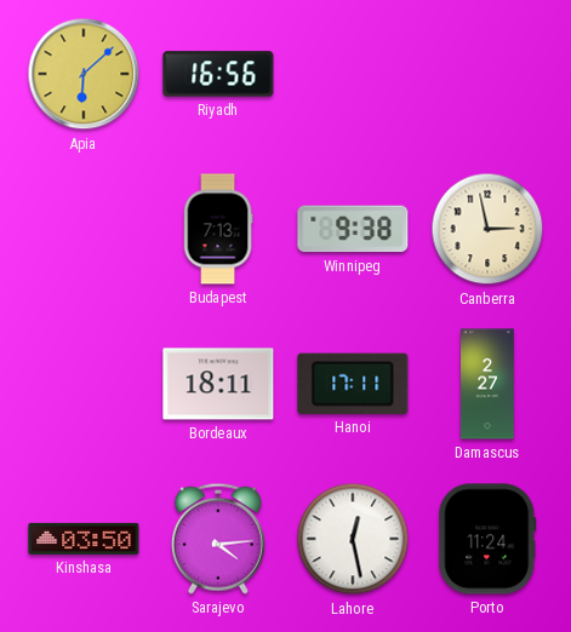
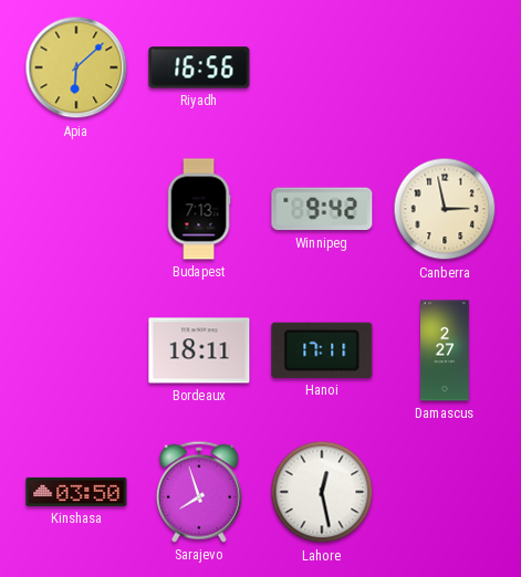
Winnipeg: 9:38 -> 9:42
Sarajevo: 4:14 -> 7:57
Porto: 11:24 -> none
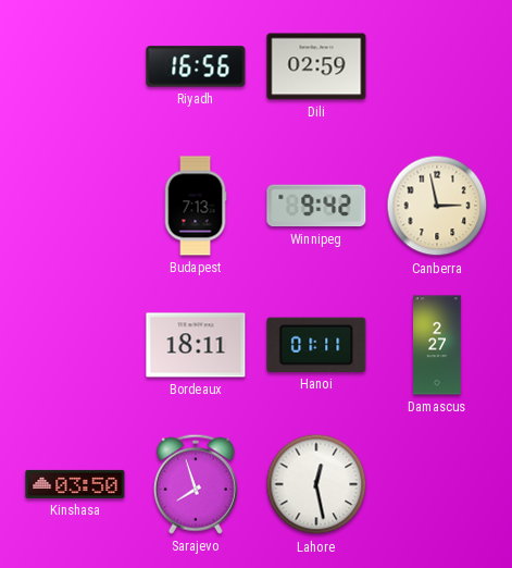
Apia: 6:08 -> none
Dili: none -> 02:59
Hanoi: 17:11 -> 01:11
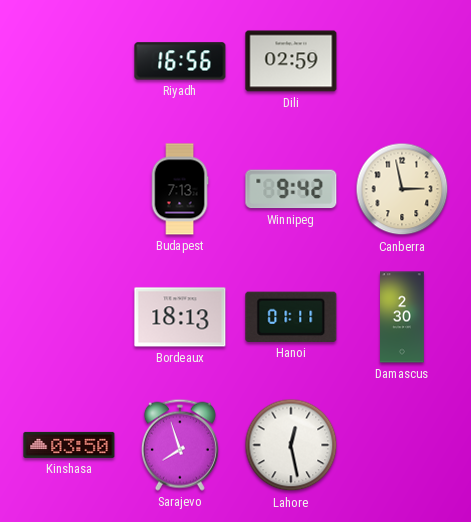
Bordeaux: 18:11 -> 18:13
Damascus: 2:27 -> 2:30
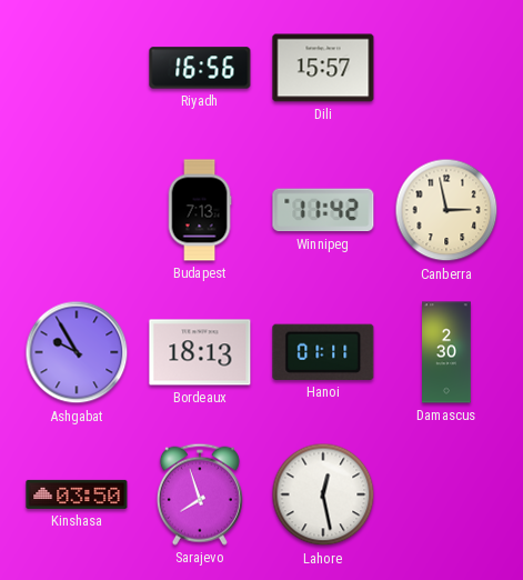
Dili: 02:59 -> 15:57
Winnipeg: 9:42 -> 11:42
Ashgabat: none -> 9:55
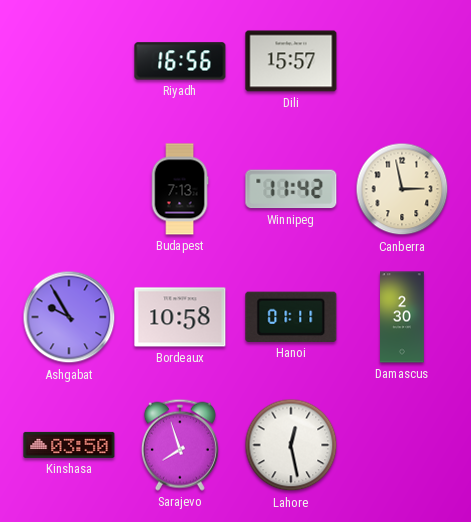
Bordeaux: 18:13 -> 10:58
